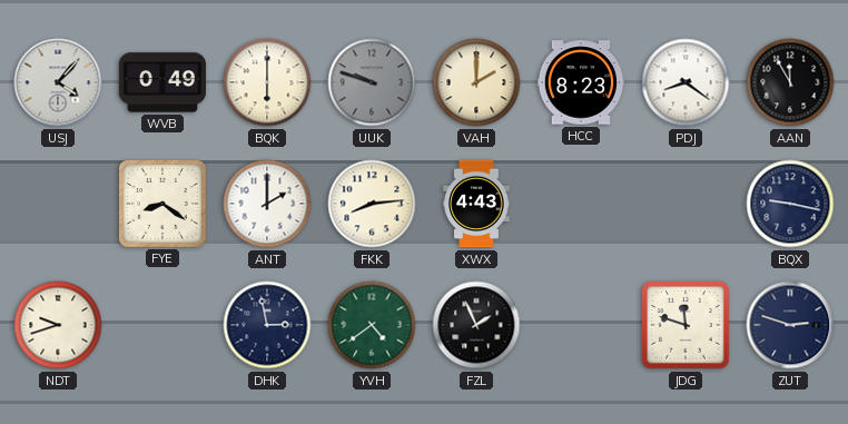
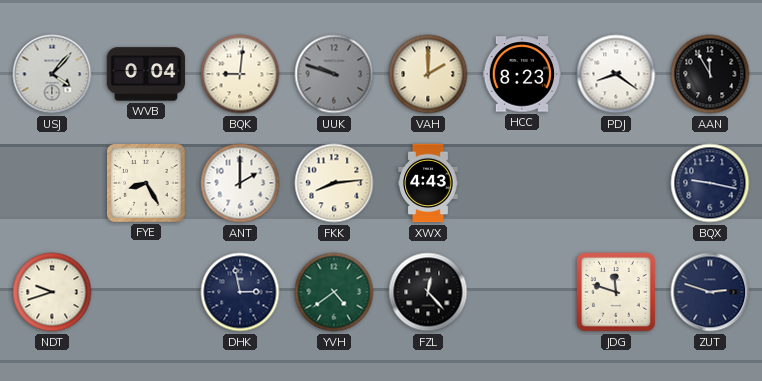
WVB: 0:49 -> 0:04
BQK: 6:00 -> 9:01
FYE: 8:21 -> 8:25
FZL: 1:56 -> 12:23
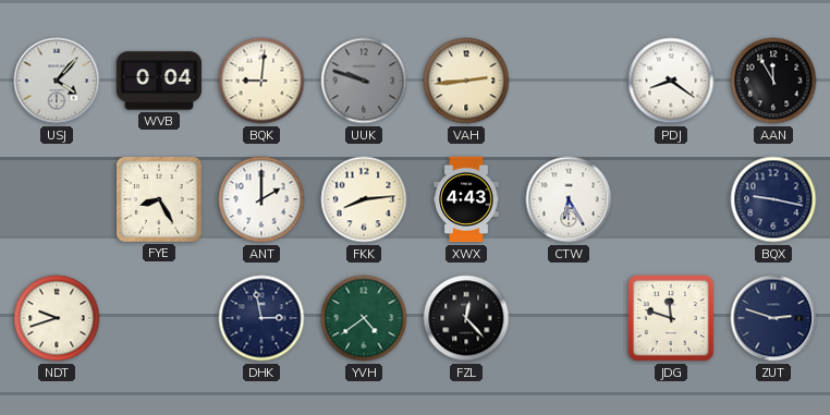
VAH: 2:00 -> 2:44
HCC: 8:23 -> none
CTW: none -> 6:25
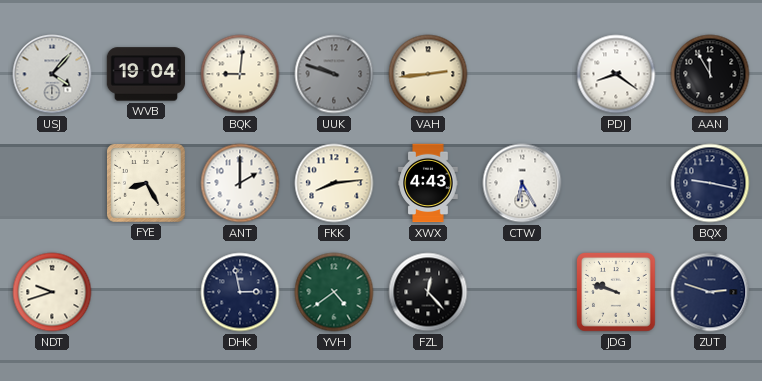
WVB: 0:04 -> 19:04
JDG: 11:48 -> 9:48
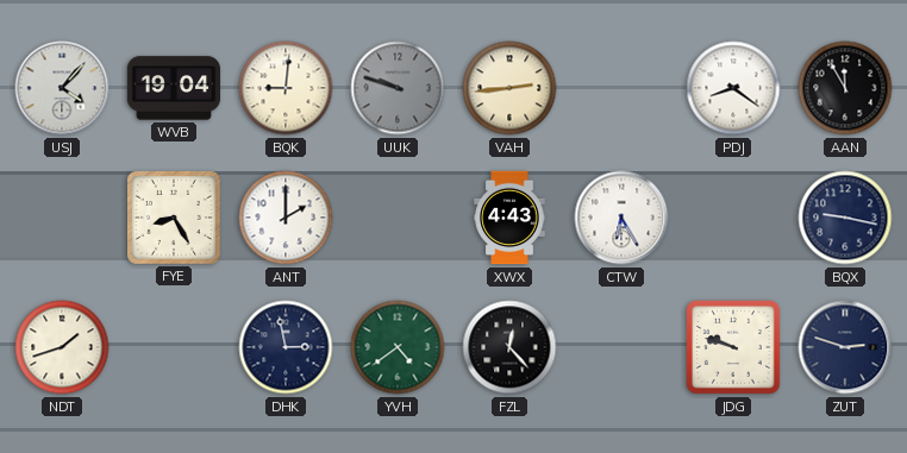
FKK: 8:14 -> none
NDT: 9:42 -> 1:42
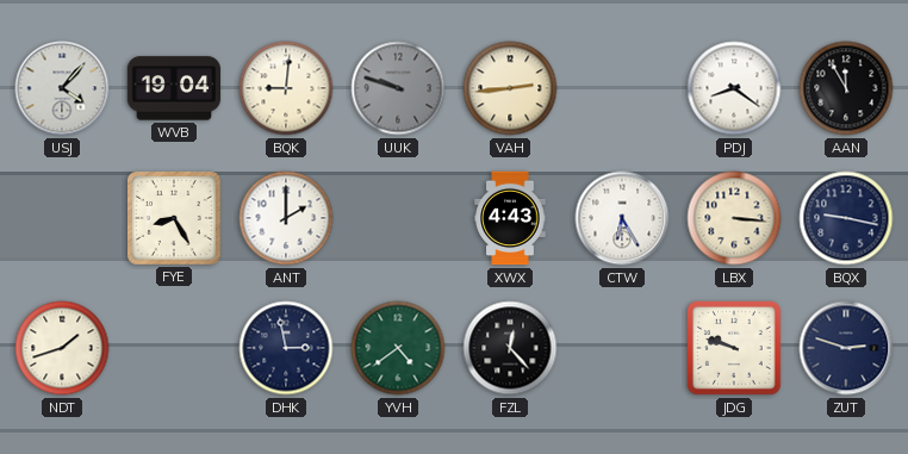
LBX: none -> 3:16
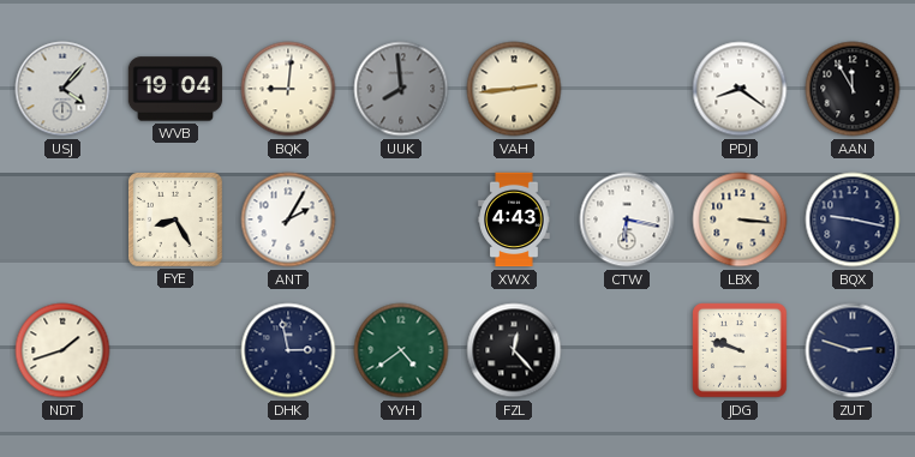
UUK: 9:48 -> 7:59
ANT: 2:00 -> 2:05
CTW: 6:25 -> 6:17
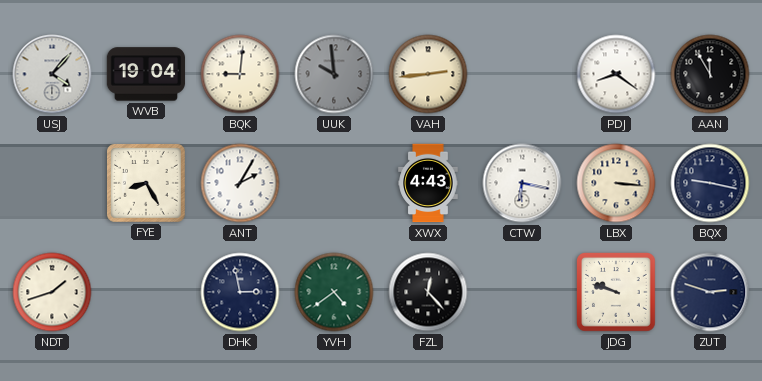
UUK: 7:59 -> 9:59
